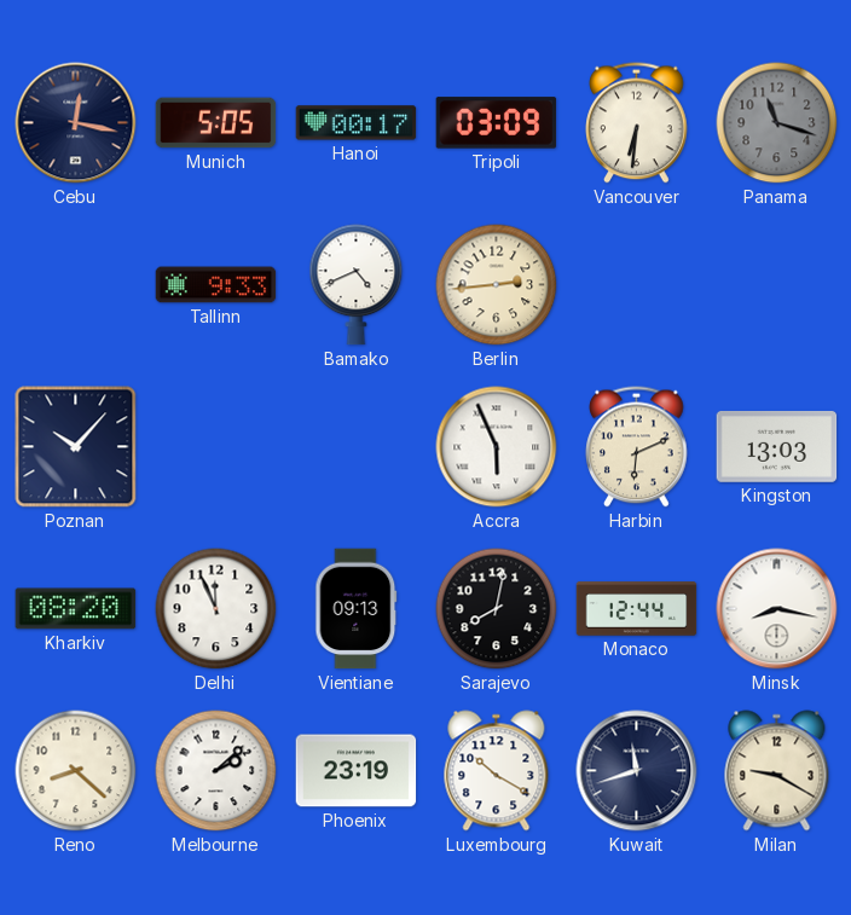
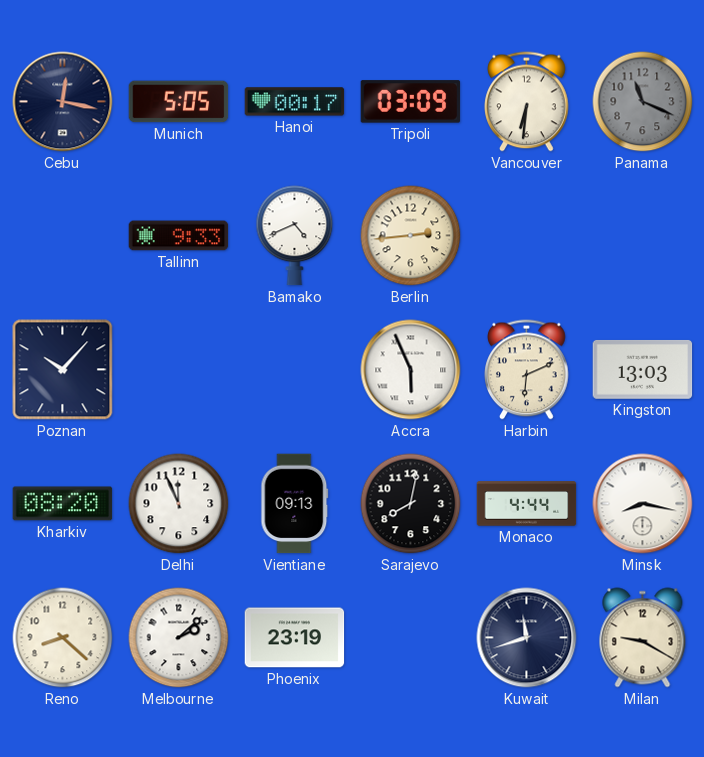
Panama: 11:18 -> 11:19
Monaco: 12:44 -> 4:44
Luxembourg: 10:20 -> none
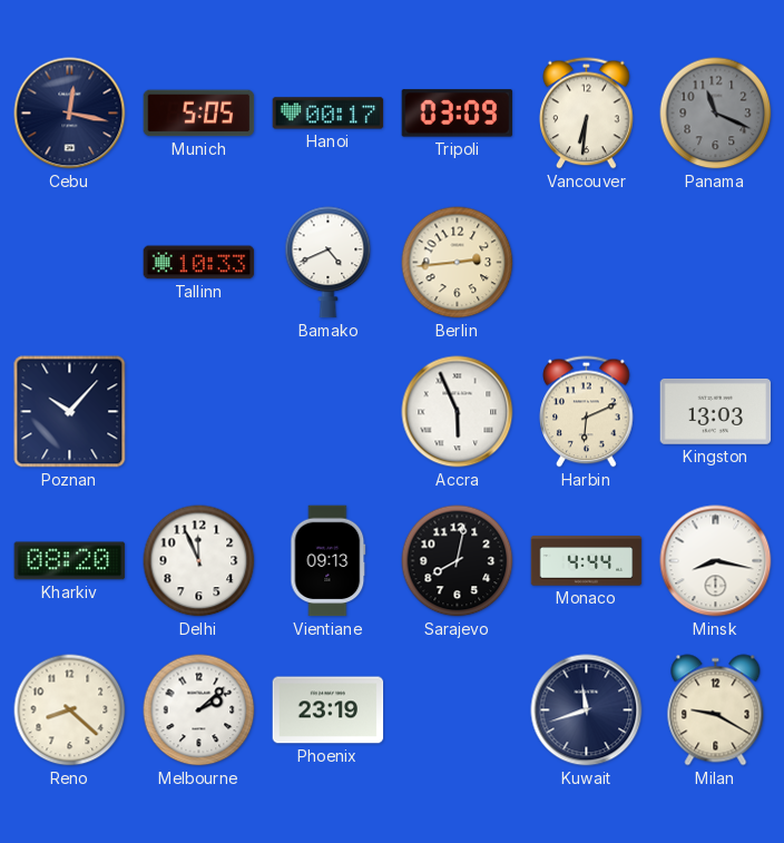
Tallinn: 9:33 -> 10:33
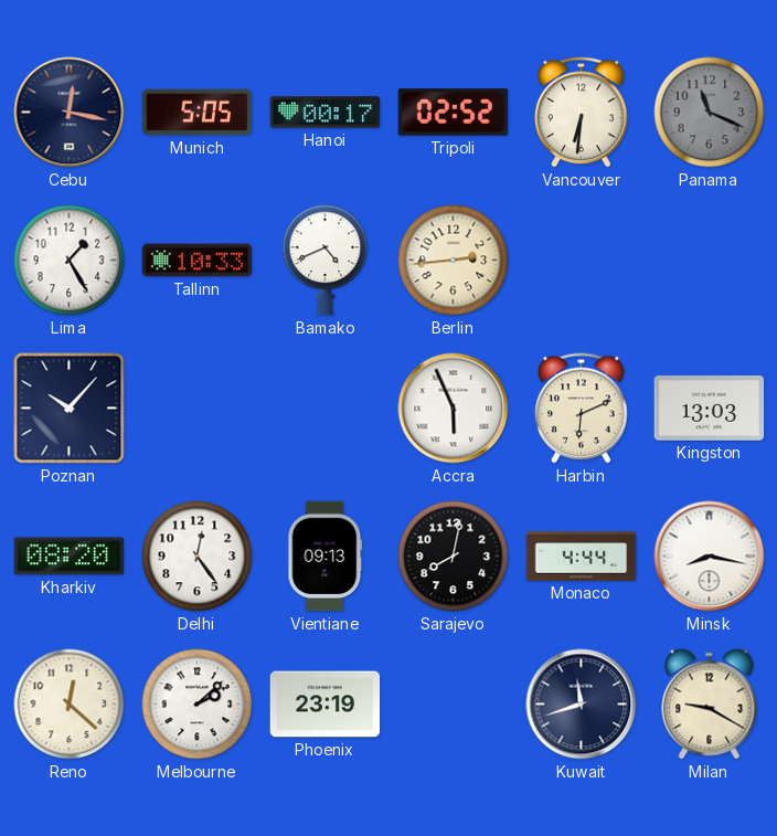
Tripoli: 03:09 -> 02:52
Lima: none -> 1:25
Delhi: 11:56 -> 12:24
Reno: 8:22 -> 12:22
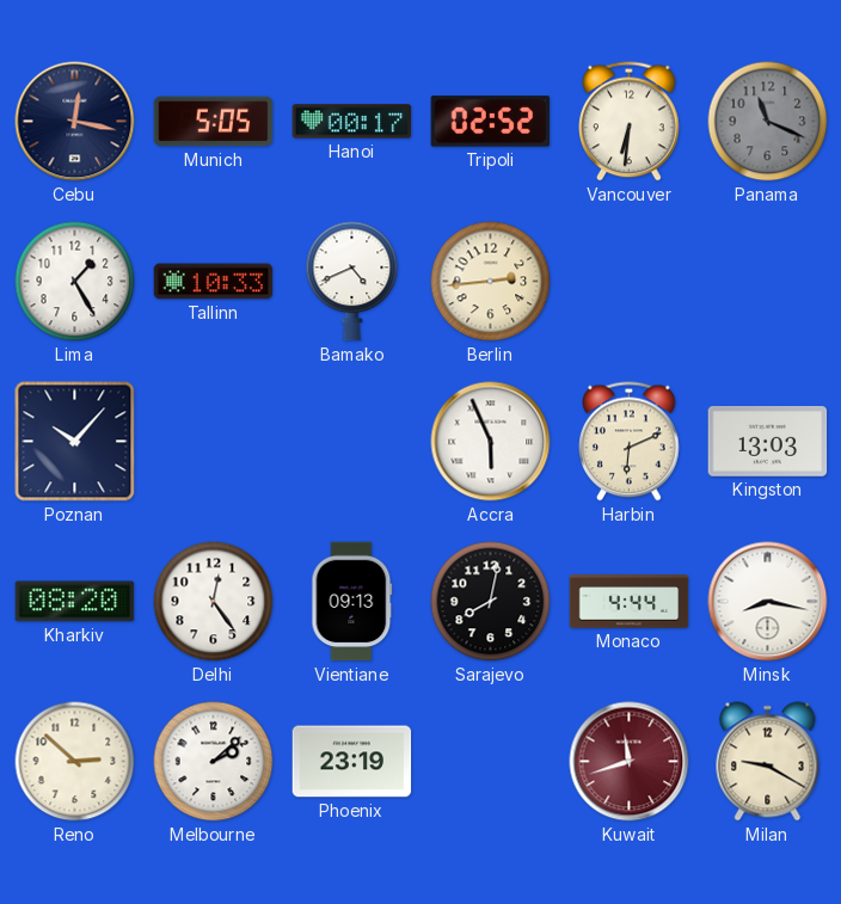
Reno: 12:22 -> 2:52
Kuwait dial: navy -> burgundy
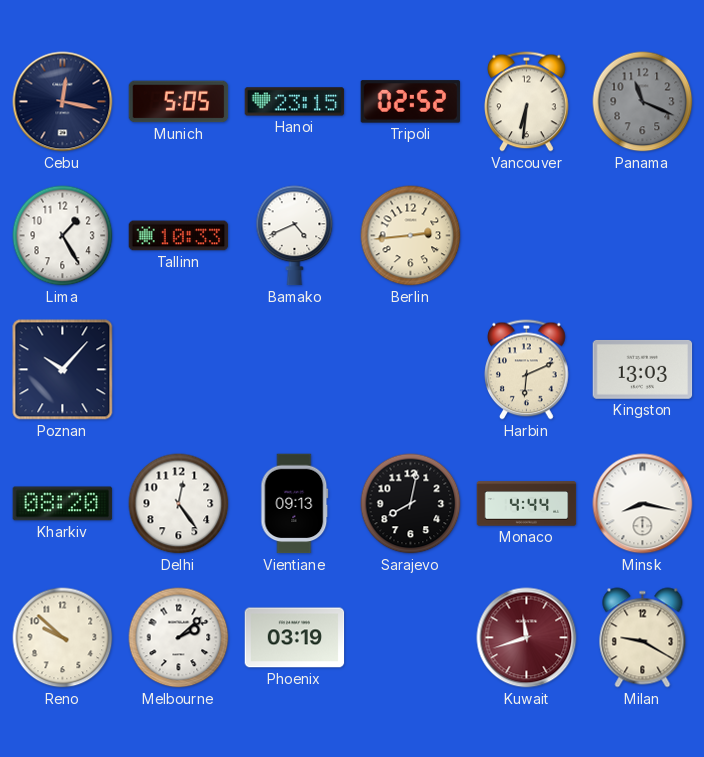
Hanoi: 00:17 -> 23:15
Accra: 5:56 -> none
Reno: 2:52 -> 9:52
Phoenix: 23:19 -> 03:19
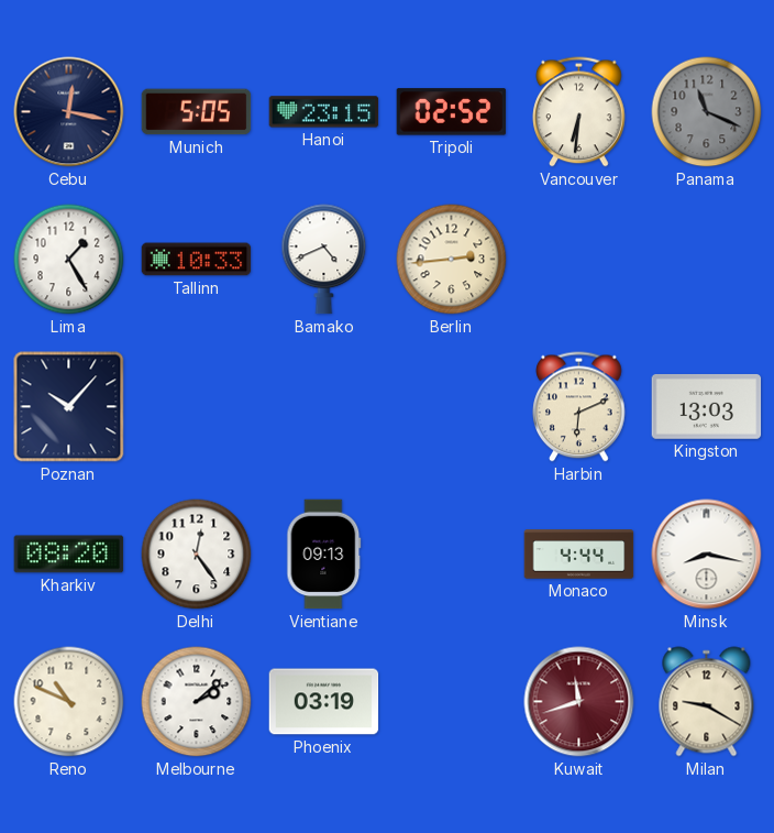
Sarajevo: 8:02 -> none
Reno: 9:52 -> 10:49
